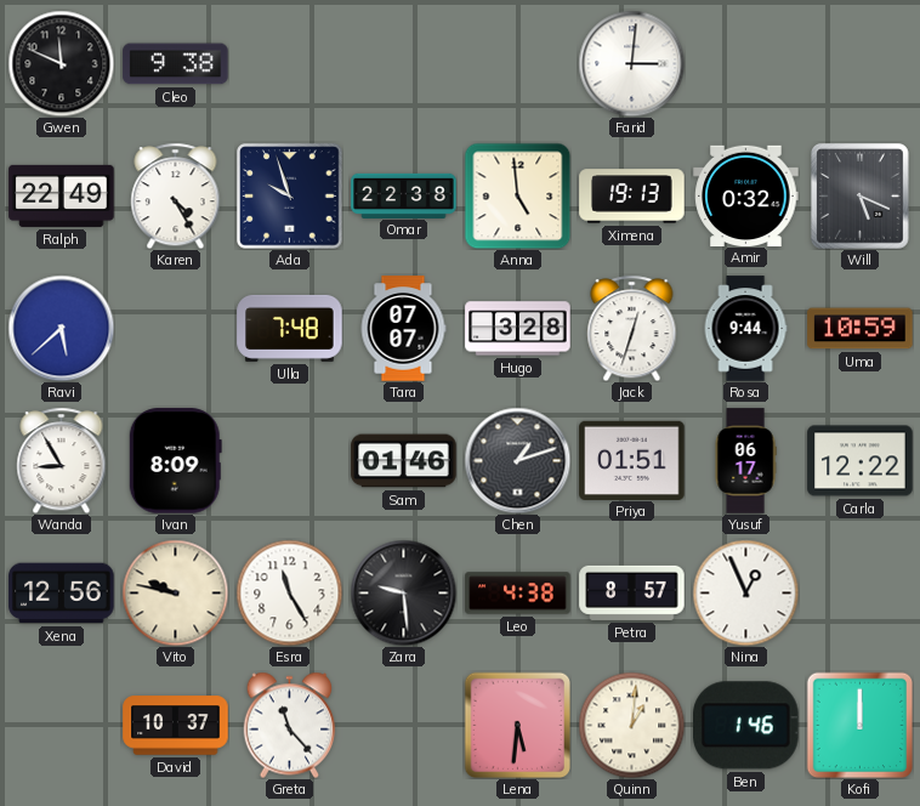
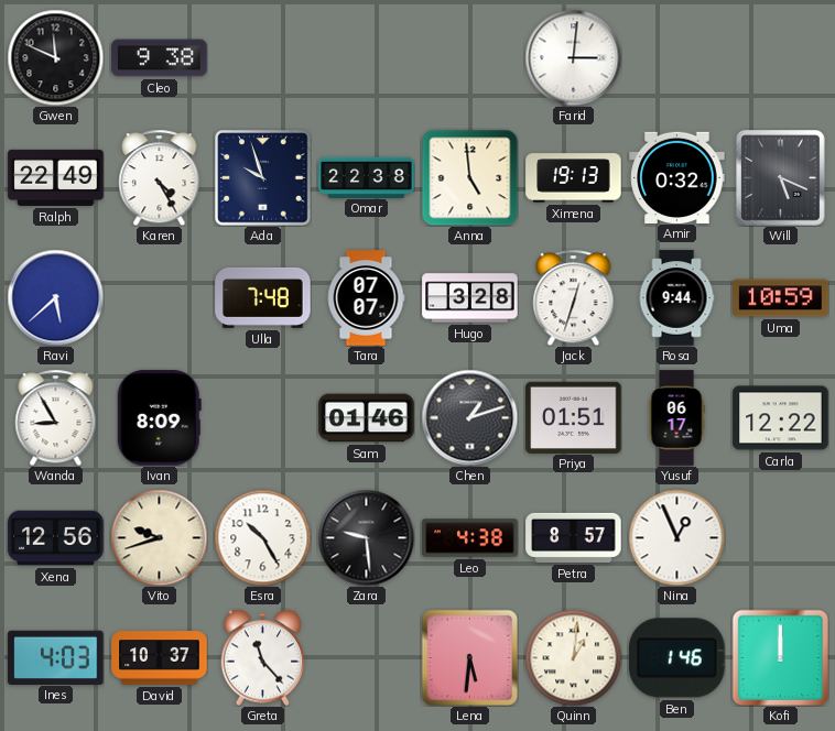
Vito: 9:47 -> 9:42
Esra: 11:25 -> 10:25
Ines: none -> 4:03
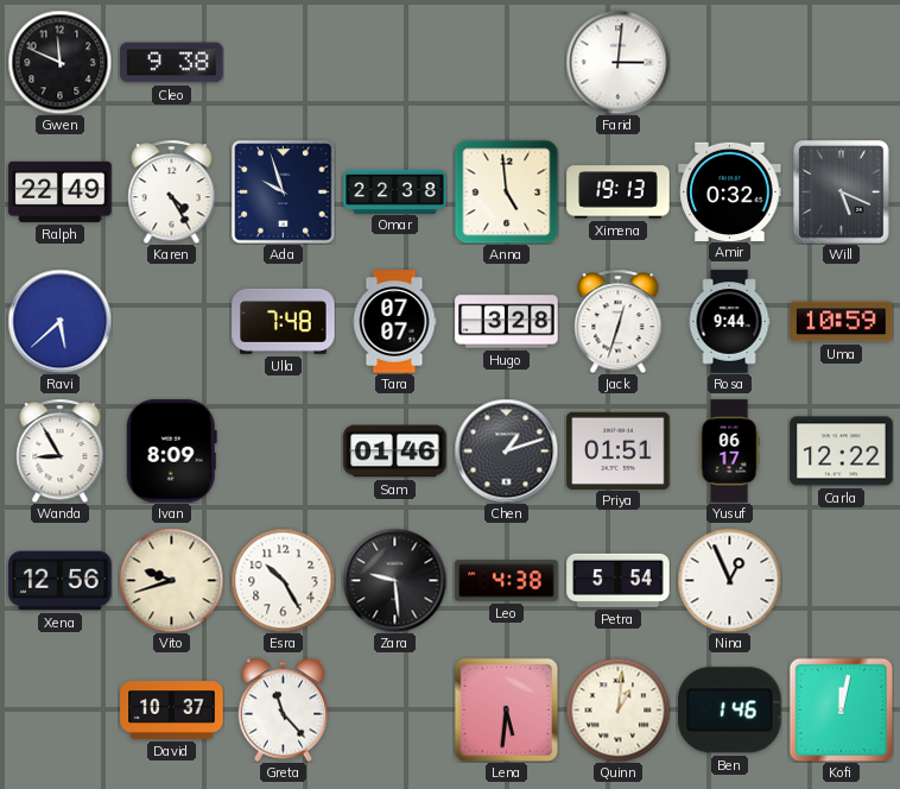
Petra: 8:57 -> 5:54
Ines: 4:03 -> none
Kofi: 12:00 -> 12:02
